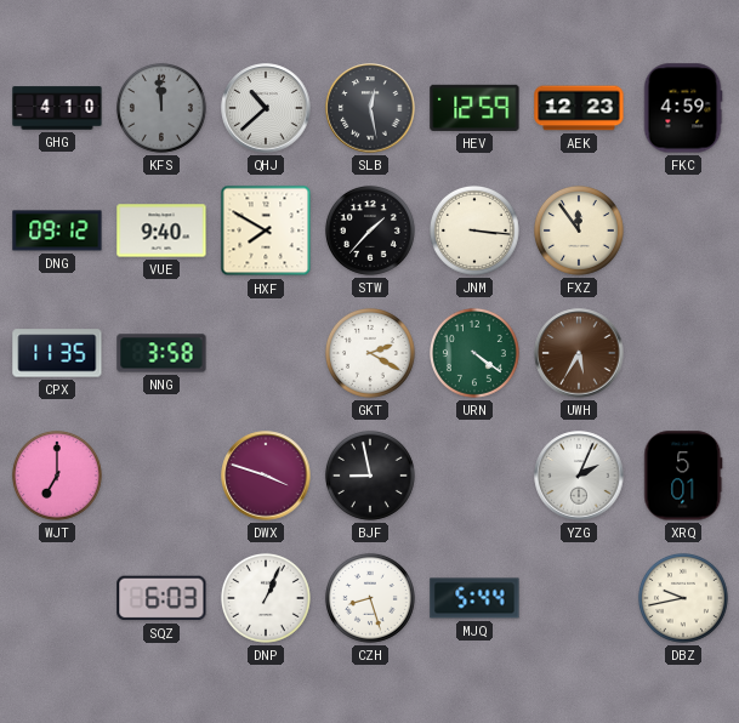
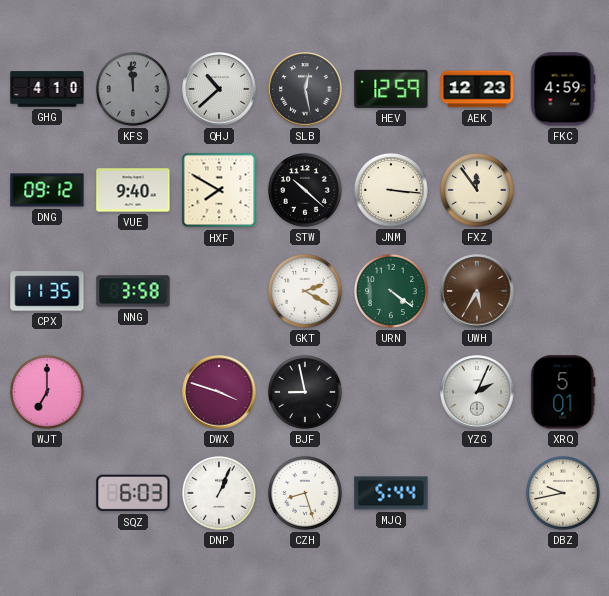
STW: 1:37 -> 10:22
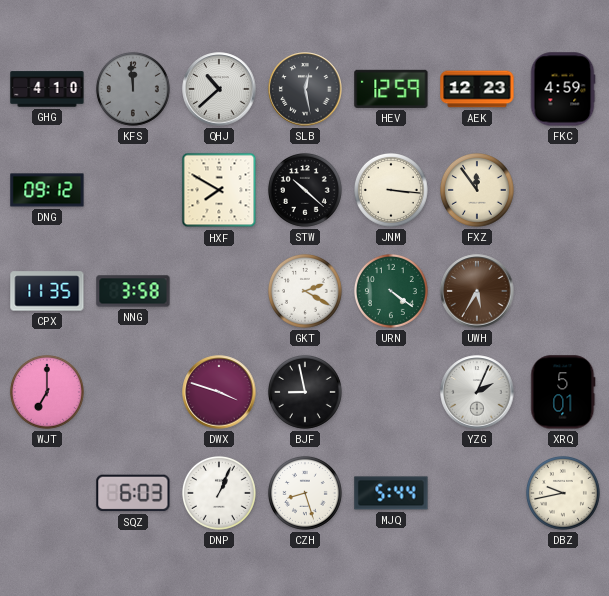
VUE: 9:40 -> none
